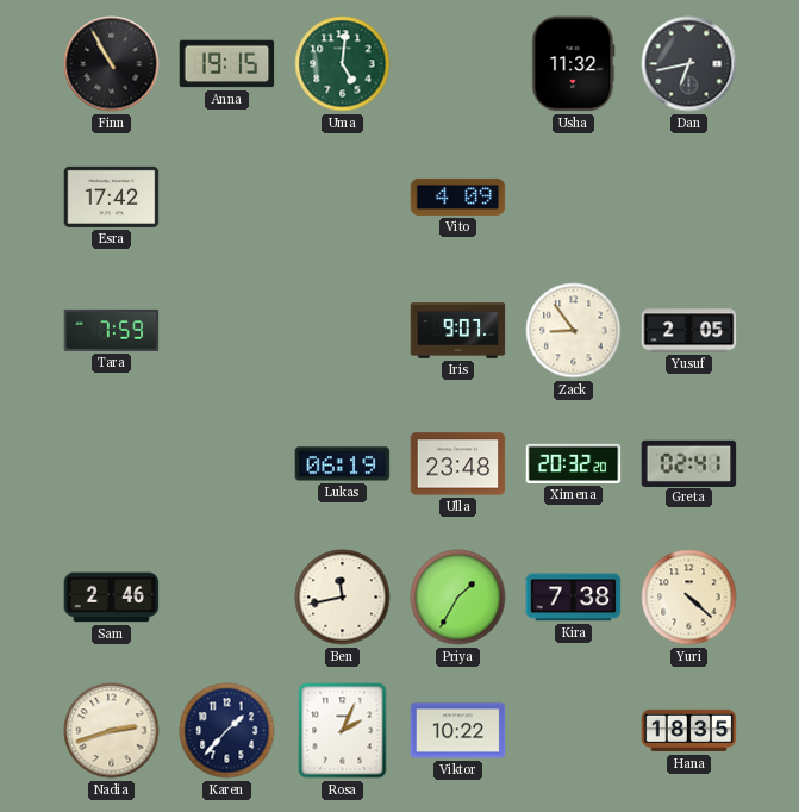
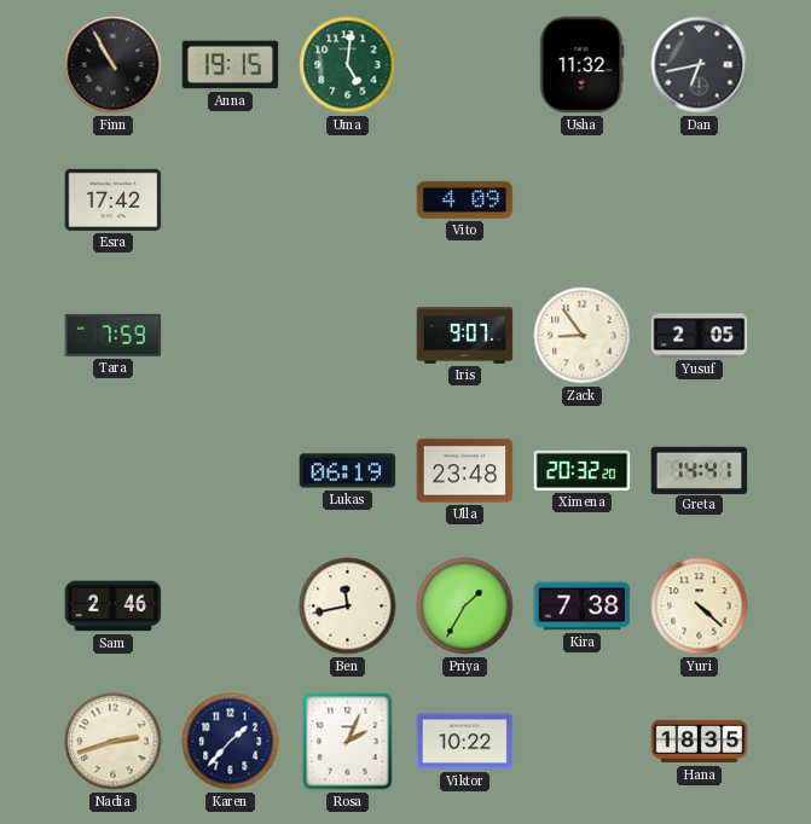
Greta: 02:41 -> 14:41
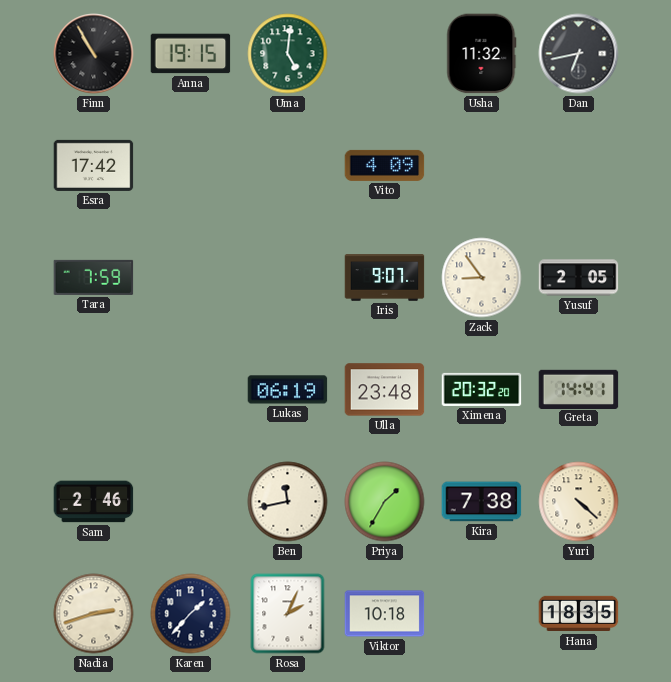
Viktor: 10:22 -> 10:18
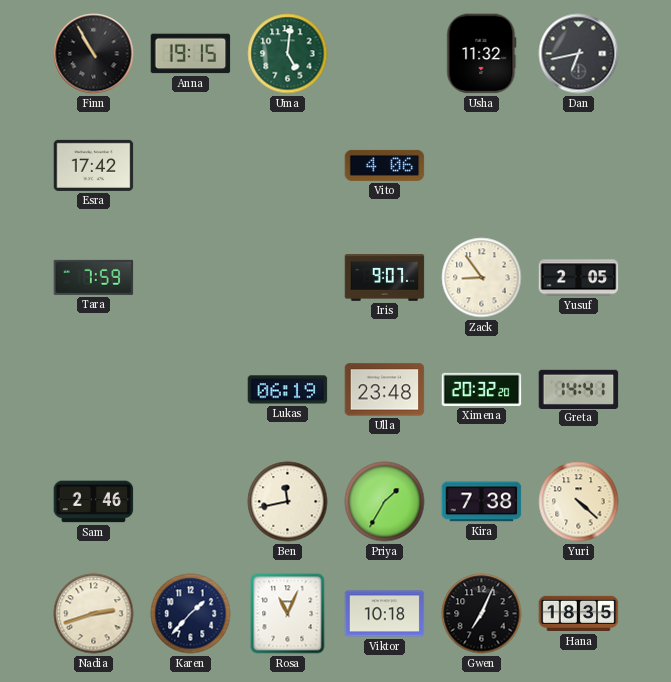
Vito: 4:09 -> 4:06
Rosa: 2:04 -> 11:04
Gwen: none -> 7:04
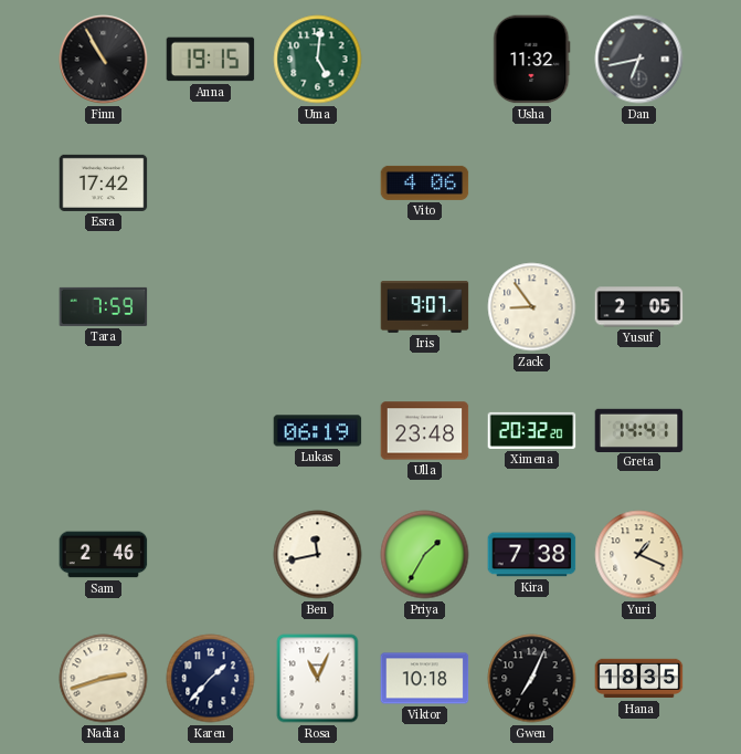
Yuri: 4:22 -> 1:19
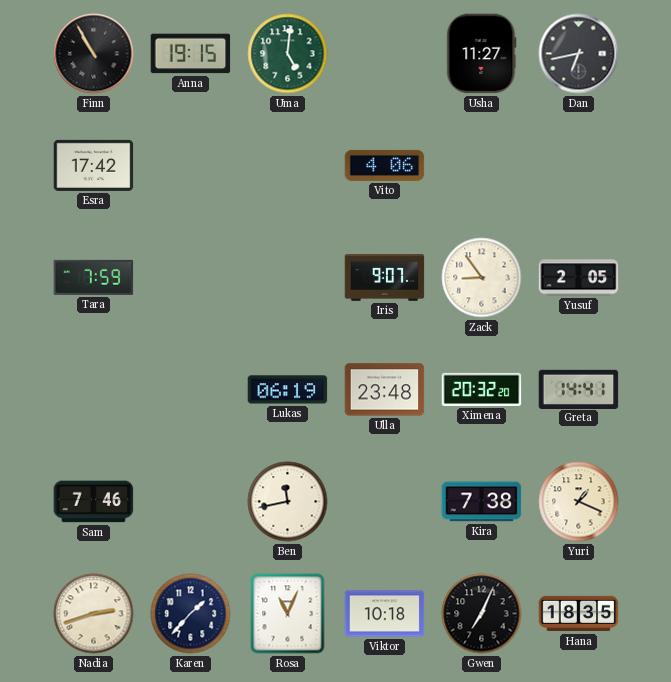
Usha: 11:32 -> 11:27
Sam: 2:46 -> 7:46
Priya: 1:35 -> none
